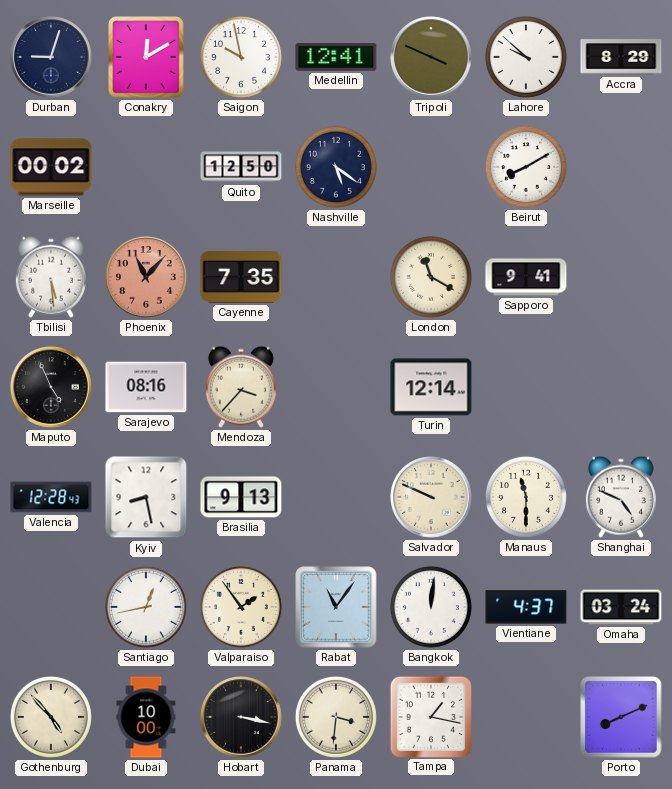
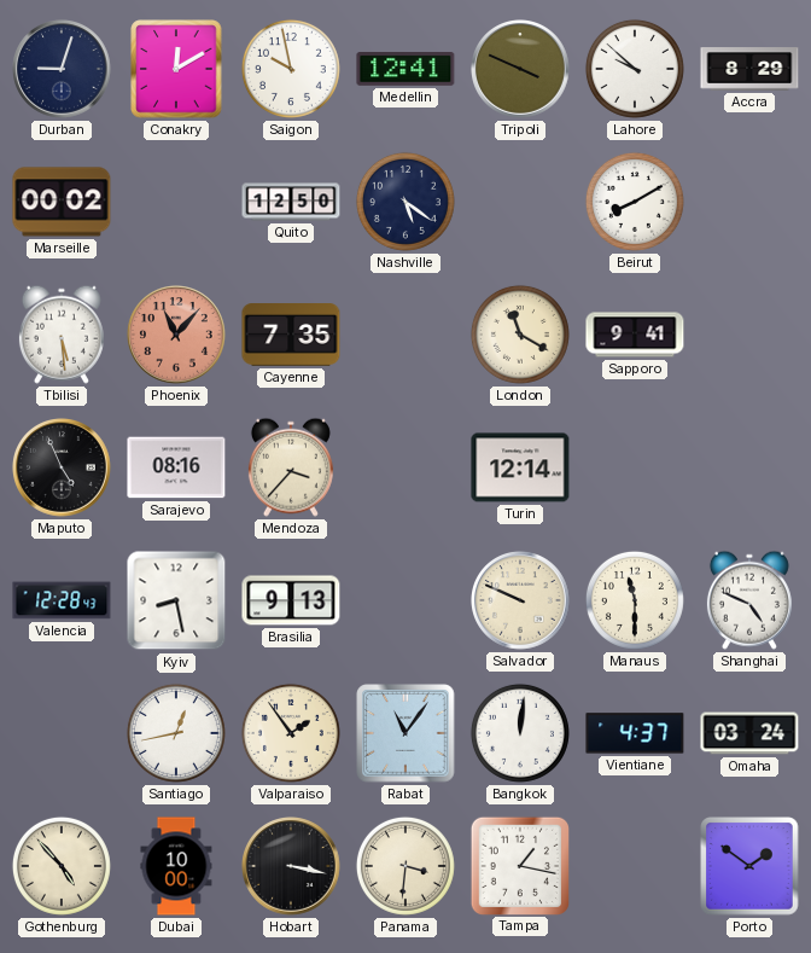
Porto: 8:11 -> 1:51
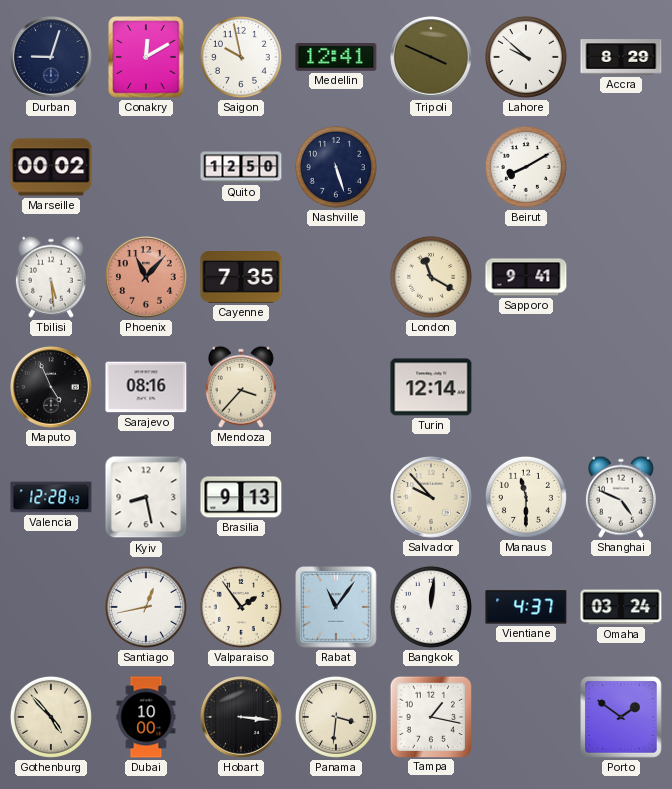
Nashville: 5:21 -> 5:27
Salvador: 9:49 -> 9:53
Hobart: 3:17 -> 3:16
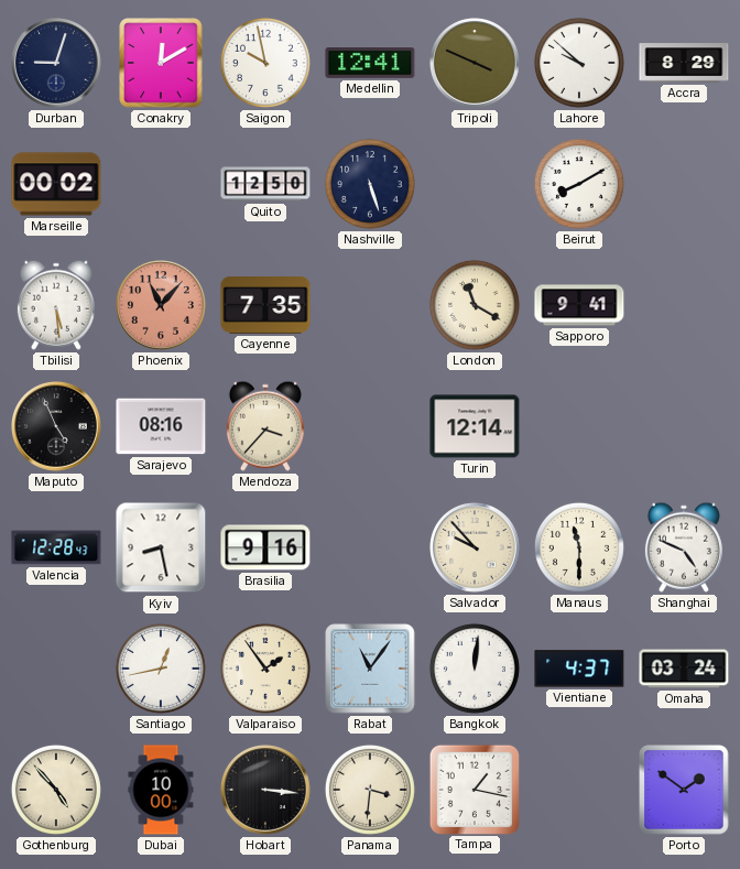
Brasilia: 9:13 -> 9:16
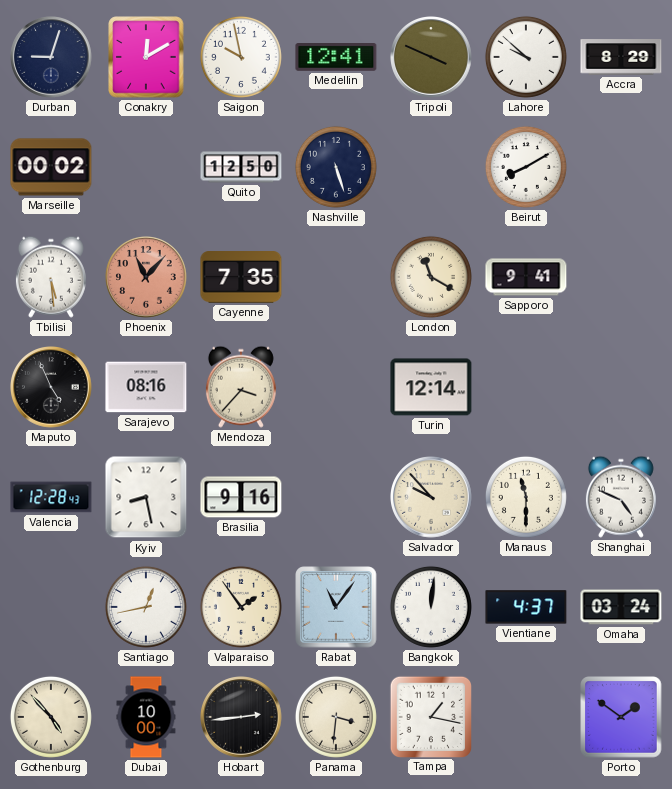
Hobart: 3:16 -> 2:44
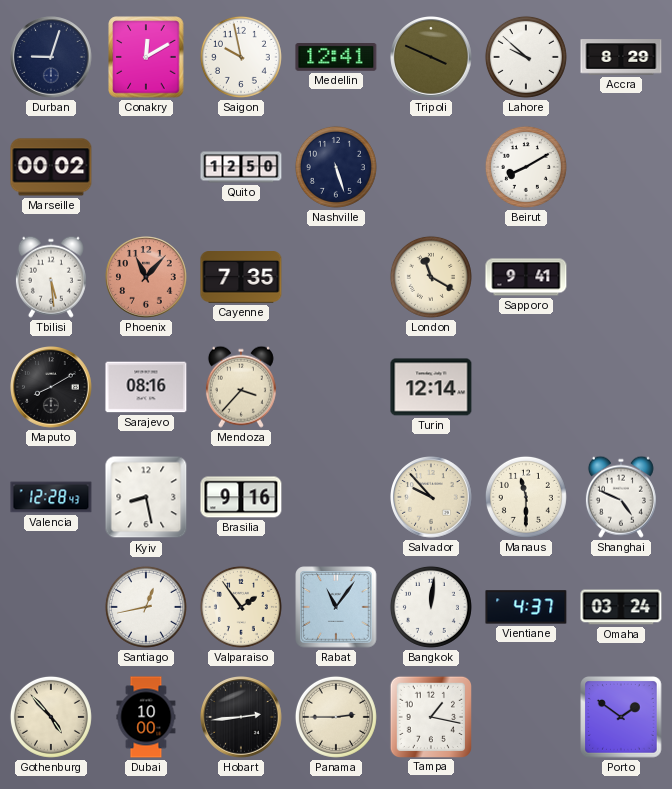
Maputo: 4:56 -> 8:10
Panama: 3:31 -> 2:45
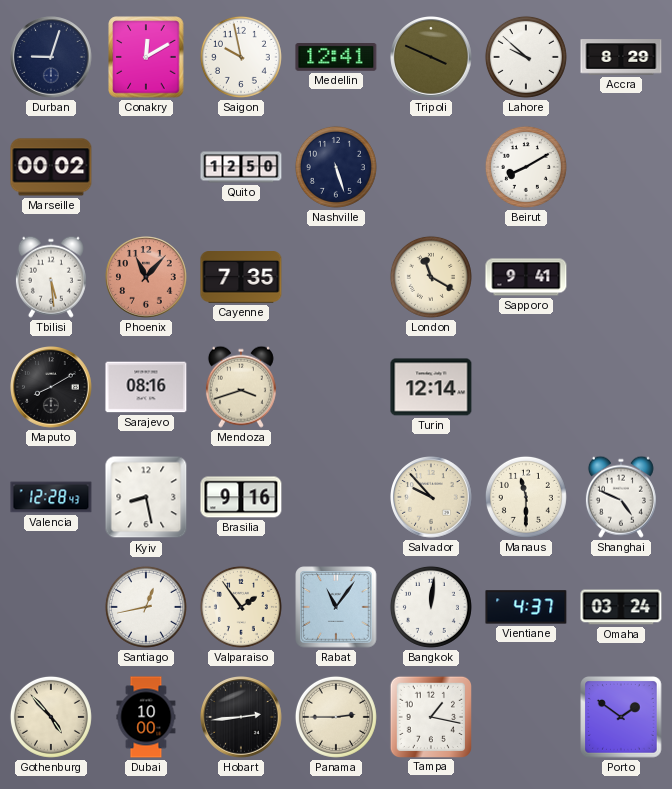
Mendoza: 3:37 -> 3:42
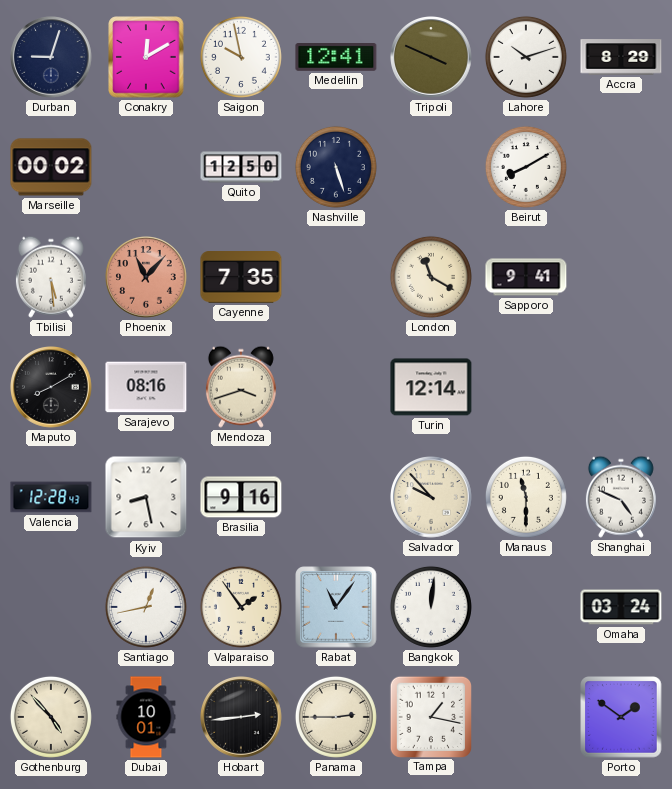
Lahore: 9:52 -> 10:12
Vientiane: 4:37 -> none
Dubai: 10:00 -> 10:01
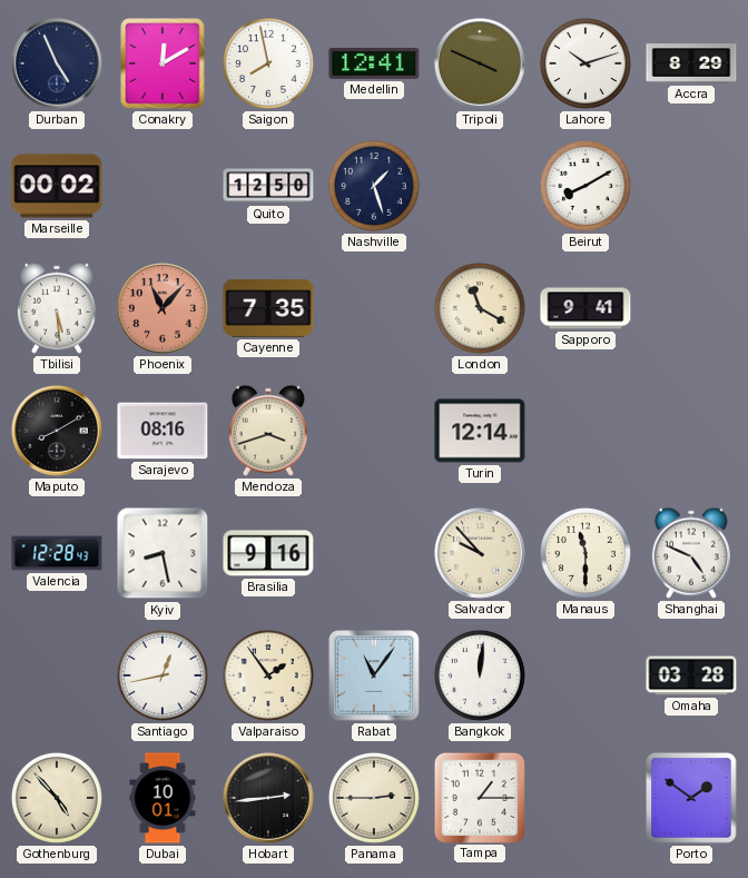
Durban: 9:03 -> 4:56
Saigon: 9:58 -> 7:58
Nashville: 5:27 -> 1:27
Omaha: 03:24 -> 03:28
Tampa: 1:17 -> 1:15
